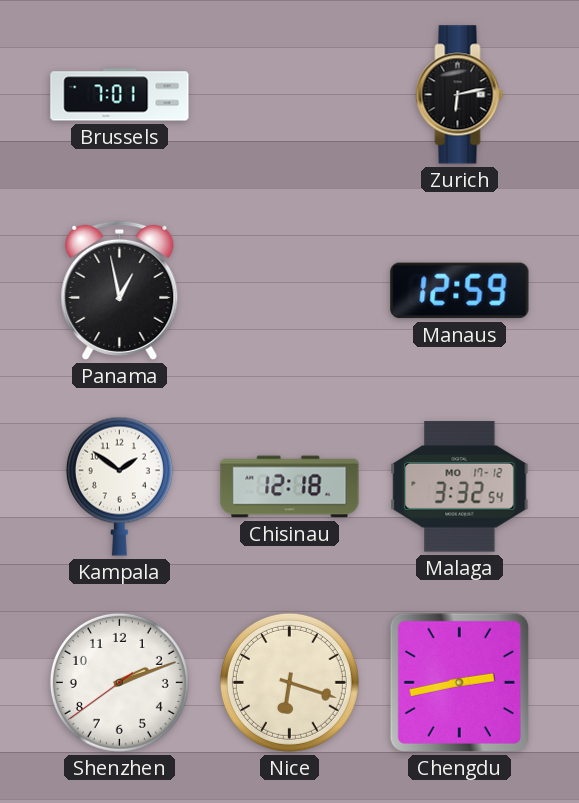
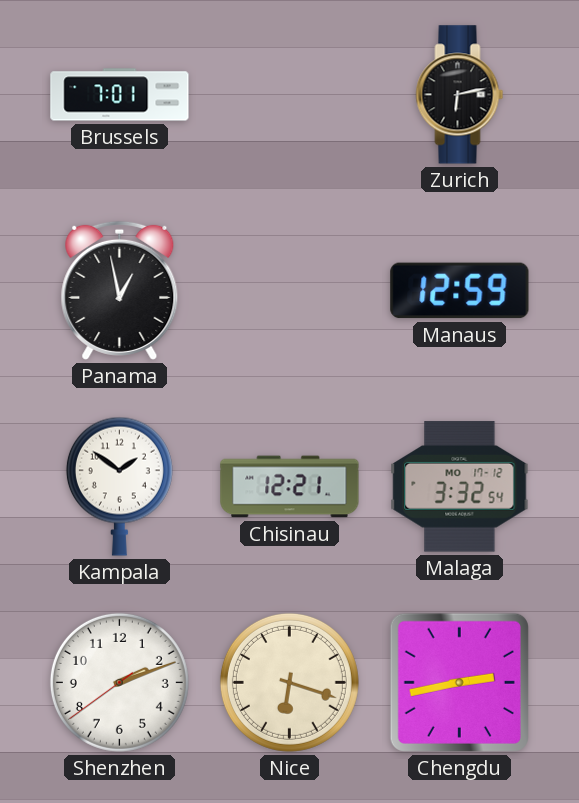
Chisinau: 12:18 -> 12:21
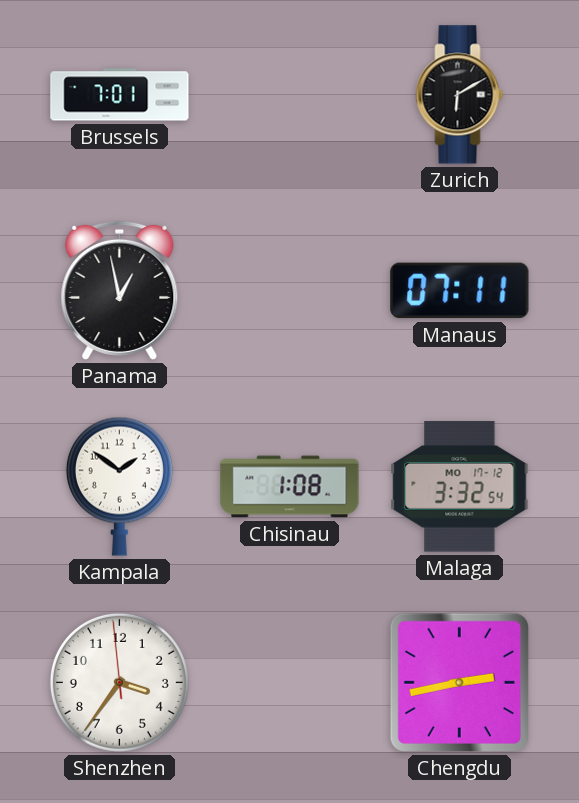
Zurich: 6:13 -> 6:10
Manaus: 12:59 -> 07:11
Chisinau: 12:21 -> 1:08
Shenzhen: 2:11 -> 3:35
Nice: 6:18 -> none
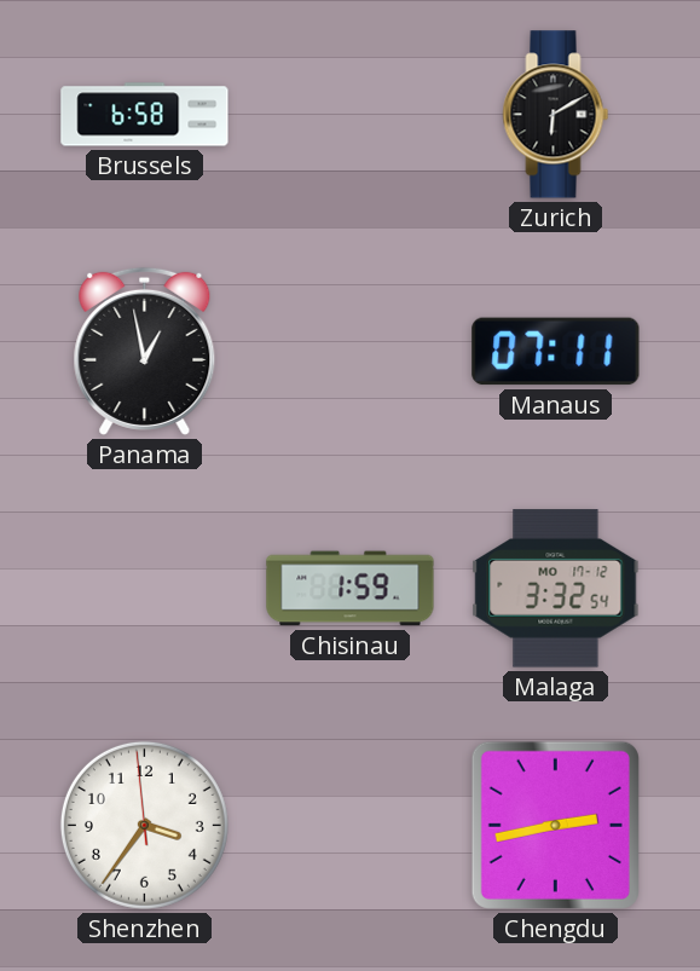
Brussels: 7:01 -> 6:58
Kampala: 1:51 -> none
Chisinau: 1:08 -> 1:59
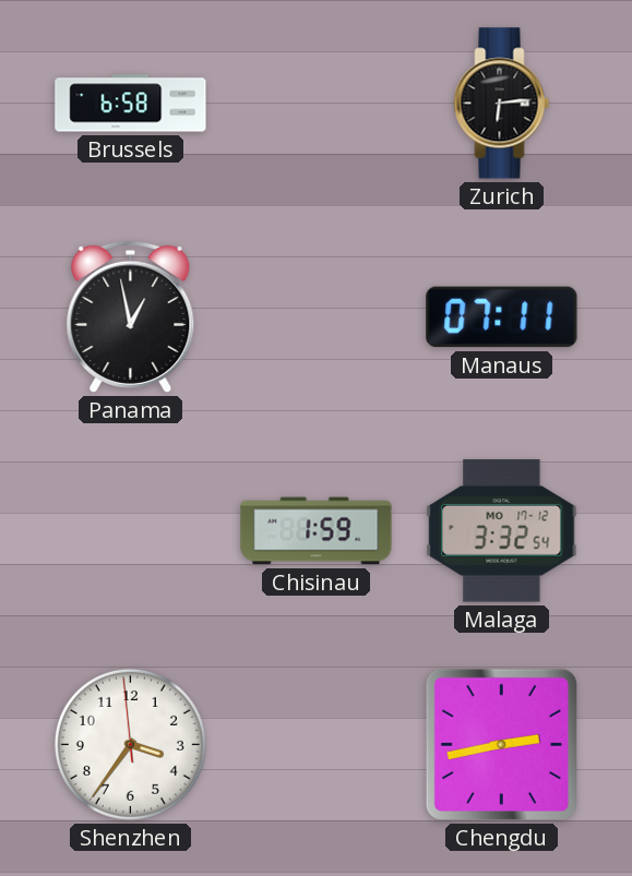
Zurich: 6:10 -> 6:14
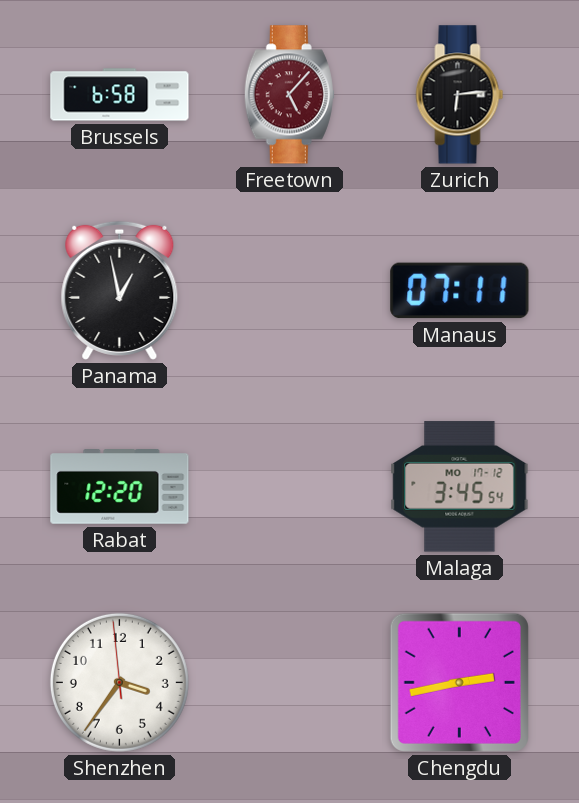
Freetown: none -> 5:07
Rabat: none -> 12:20
Chisinau: 1:59 -> none
Malaga: 3:32 -> 3:45
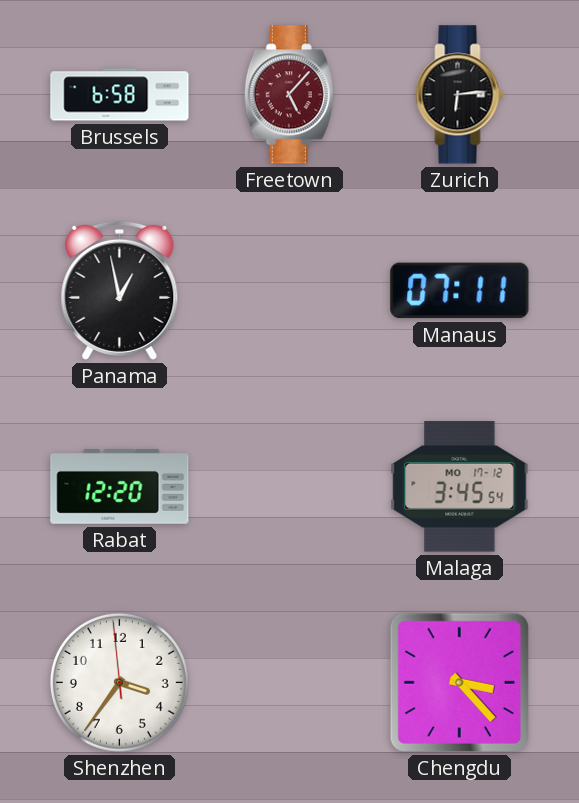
Chengdu: 2:43 -> 3:23
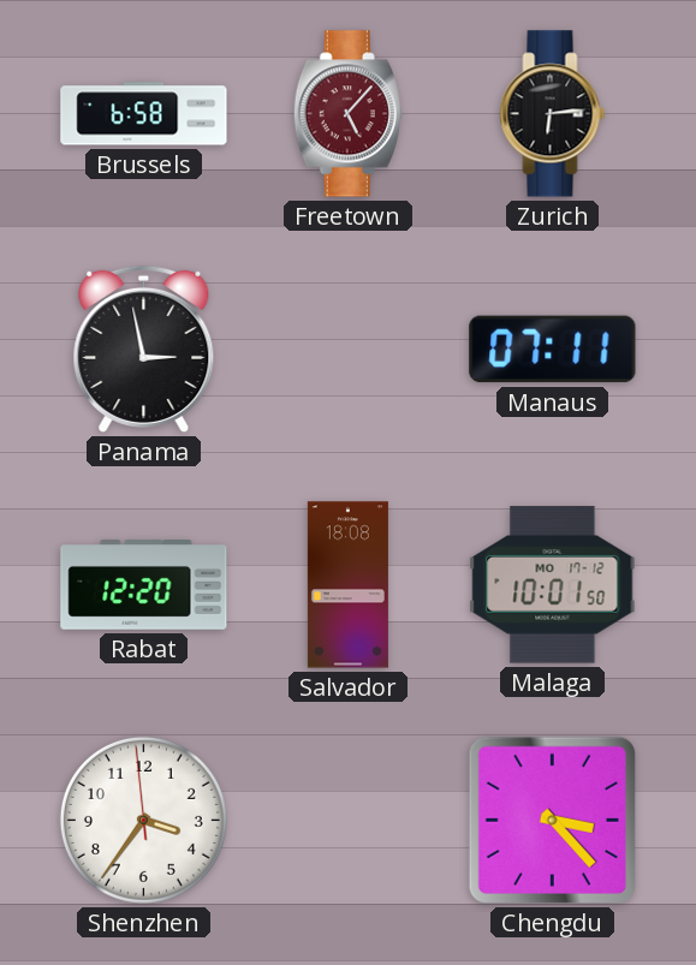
Panama: 12:58 -> 2:58
Salvador: none -> 18:08
Malaga: 3:45 -> 10:01
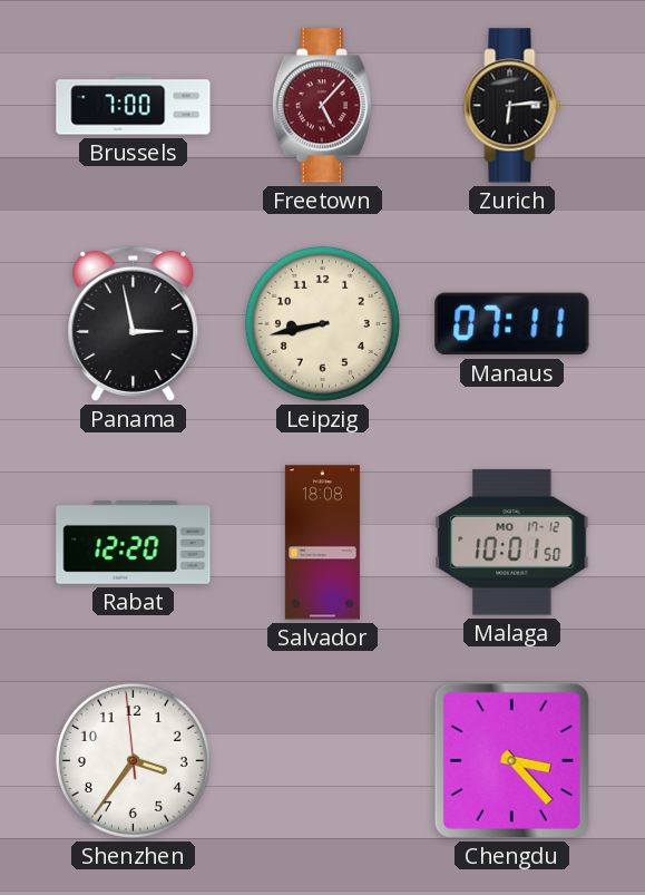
Brussels: 6:58 -> 7:00
Leipzig: none -> 8:43
